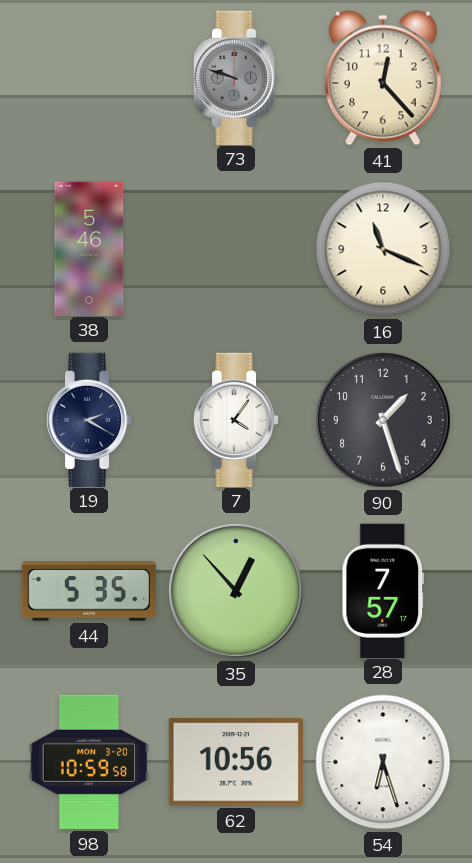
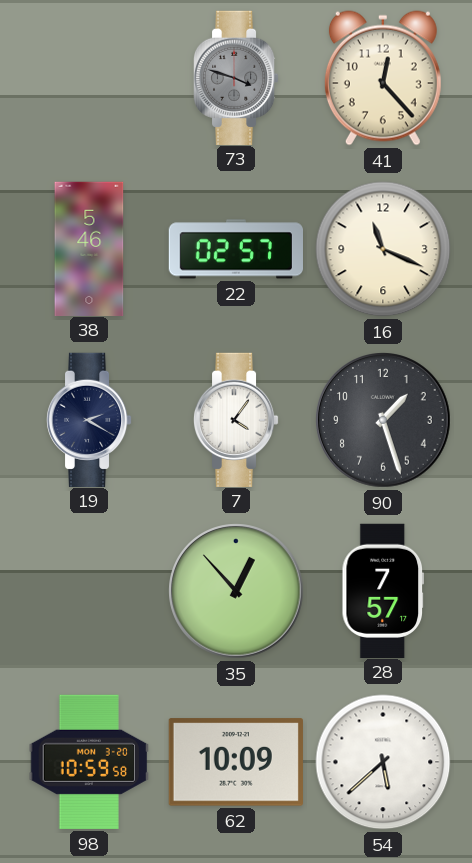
73: 9:48 -> 3:48
22: none -> 02:57
44: 5:35 -> none
62: 10:56 -> 10:09
54: 6:27 -> 5:38
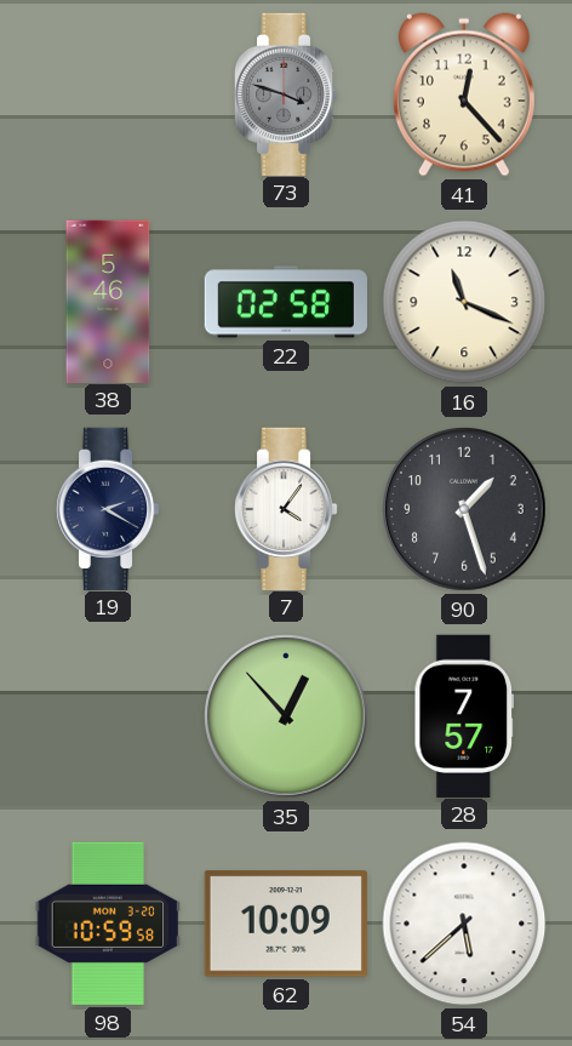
22: 02:57 -> 02:58
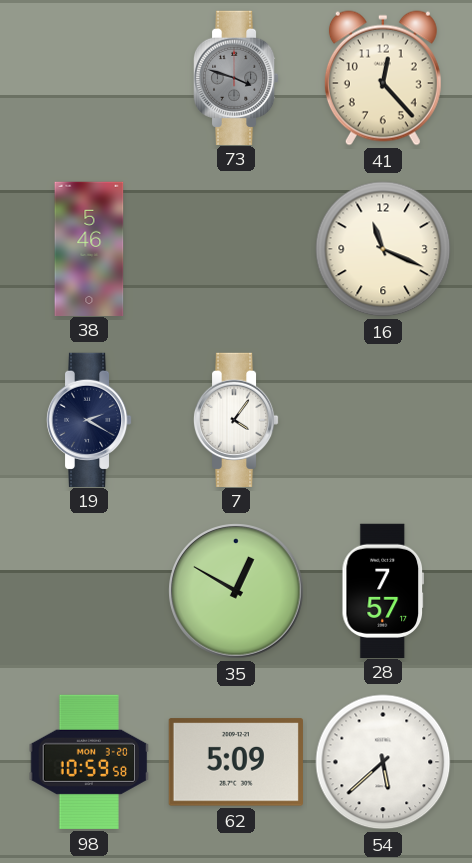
22: 02:58 -> none
90: 1:27 -> none
35: 12:53 -> 12:50
62: 10:09 -> 5:09
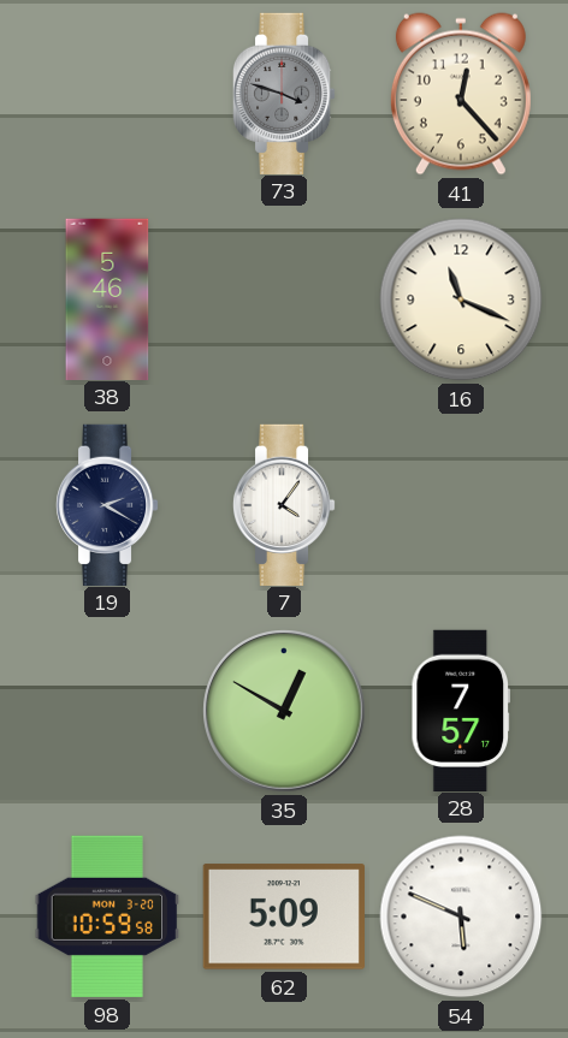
54: 5:38 -> 5:49
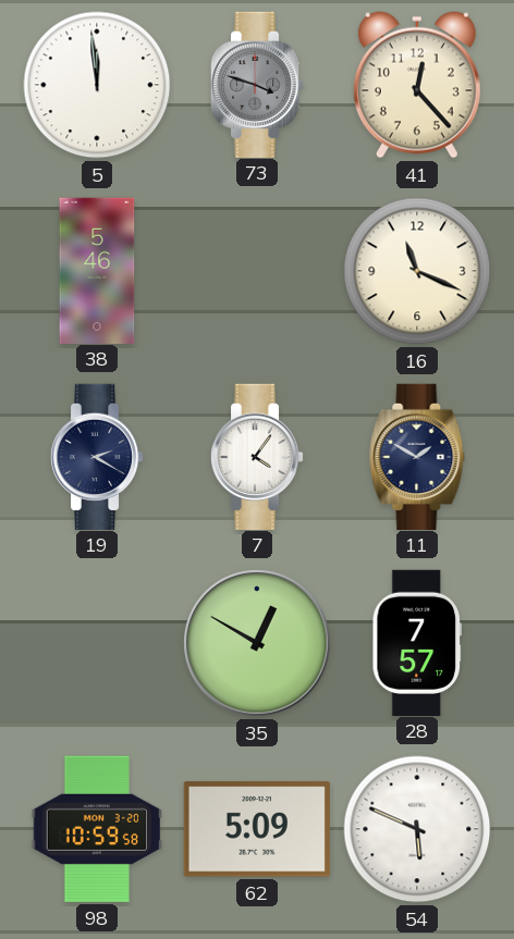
5: none -> 11:59
11: none -> 1:50
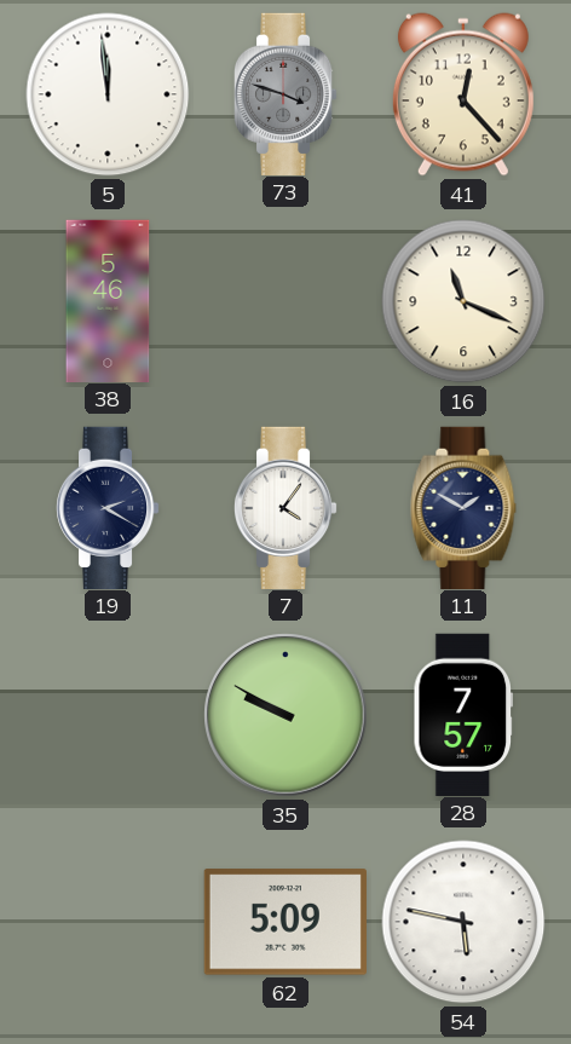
35: 12:50 -> 9:50
98: 10:59 -> none
54: 5:49 -> 5:47
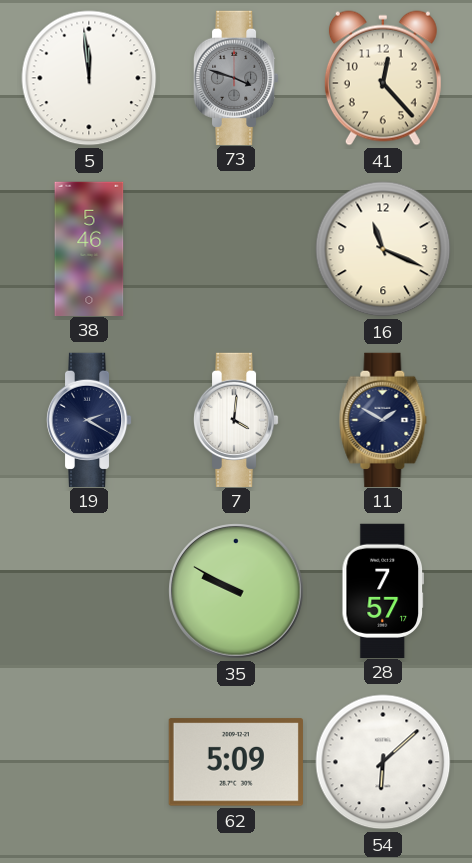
7: 4:06 -> 4:01
54: 5:47 -> 6:08
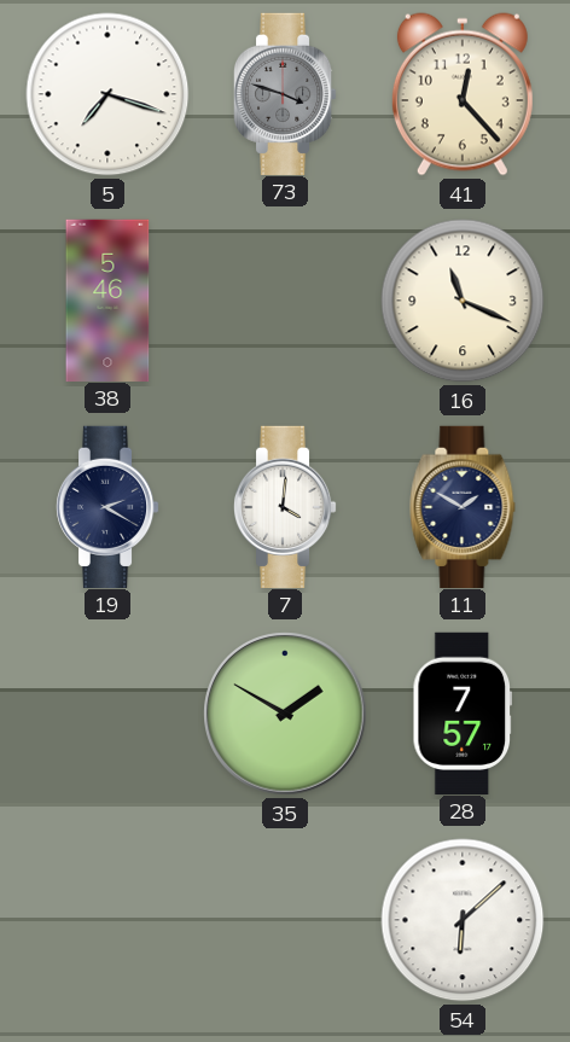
5: 11:59 -> 7:18
35: 9:50 -> 1:50
62: 5:09 -> none
